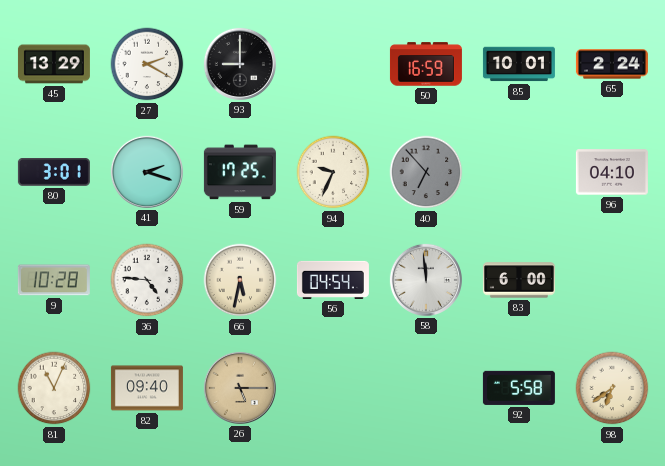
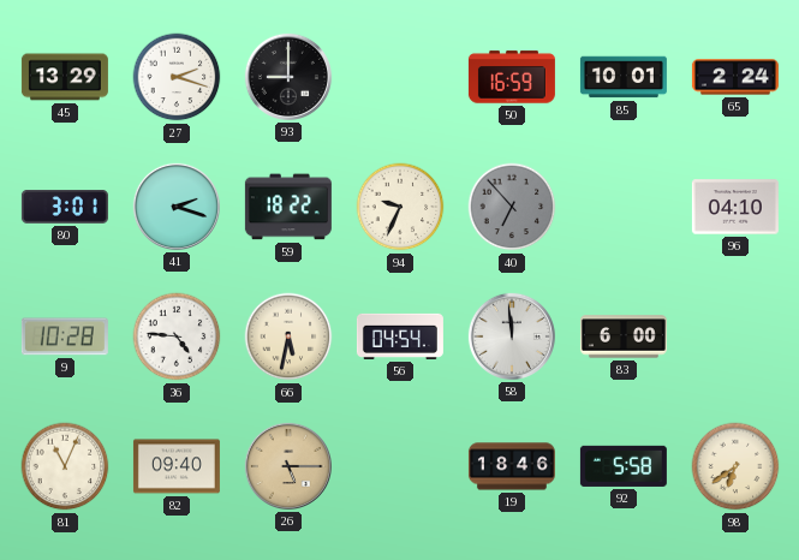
27: 2:20 -> 2:18
59: 17:25 -> 18:22
19: none -> 18:46
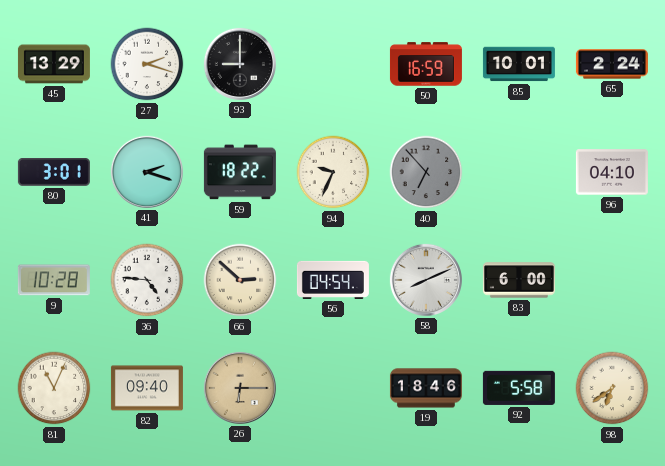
66: 5:32 -> 2:52
58: 11:59 -> 8:11
26: 5:15 -> 6:15
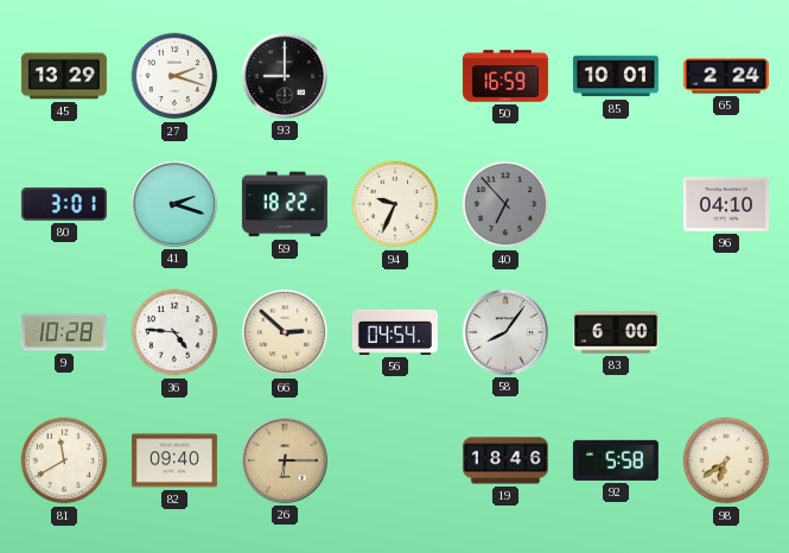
58: 8:11 -> 8:06
81: 11:04 -> 11:40
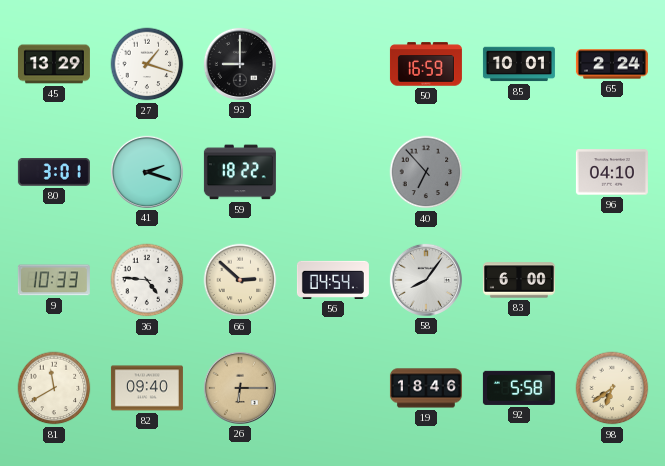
27: 2:18 -> 1:18
94: 9:34 -> none
9: 10:28 -> 10:33
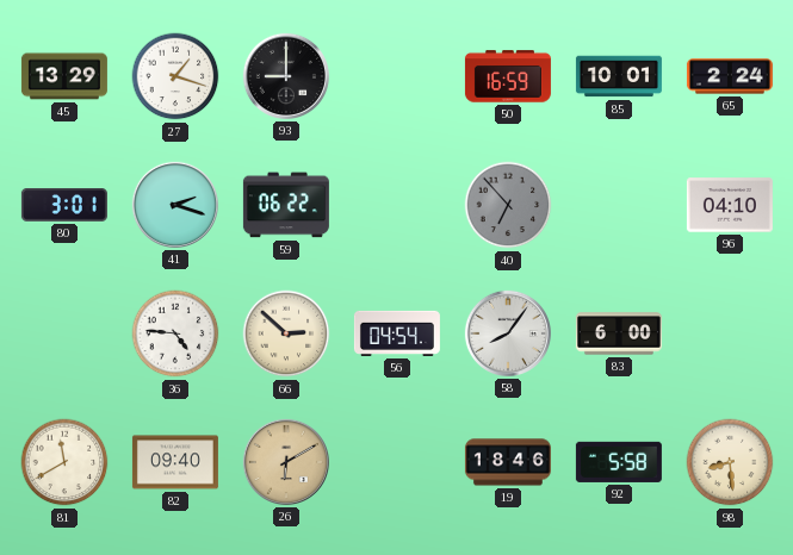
59: 18:22 -> 06:22
9: 10:33 -> none
26: 6:15 -> 6:10
98: 6:39 -> 8:29
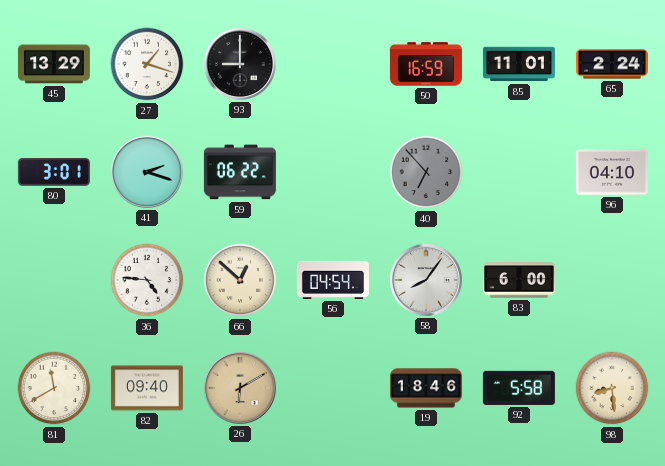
85: 10:01 -> 11:01
66: 2:52 -> 12:52
